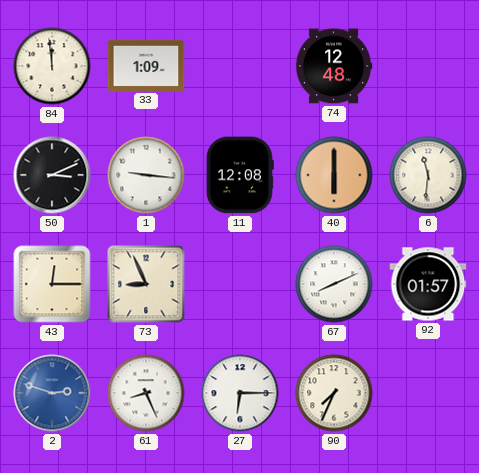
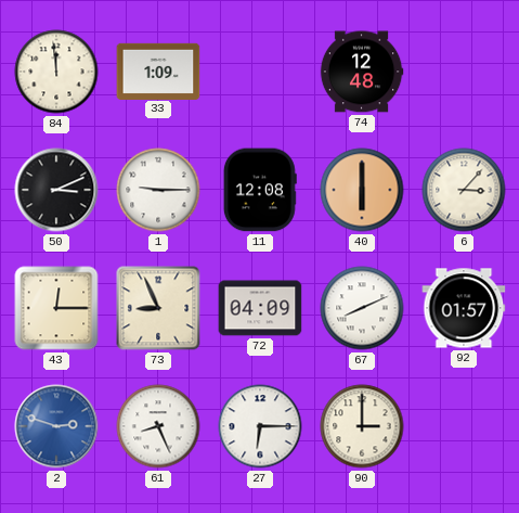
1: 9:16 -> 9:15
6: 11:31 -> 3:07
72: none -> 04:09
90: 7:34 -> 3:00
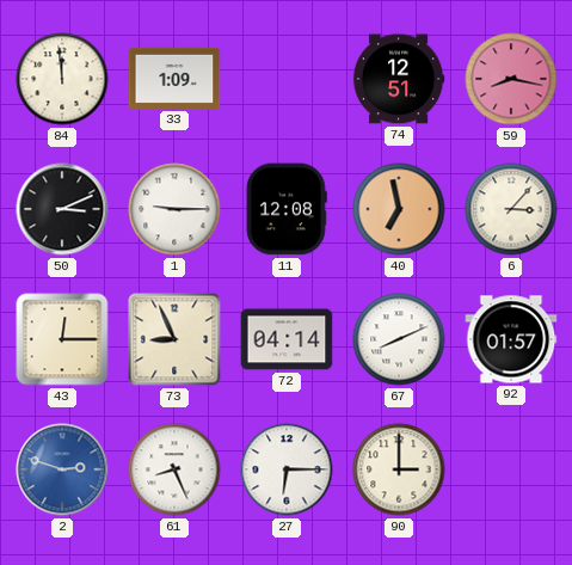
74: 12:48 -> 12:51
59: none -> 8:17
40: 6:00 -> 6:58
72: 04:09 -> 04:14
